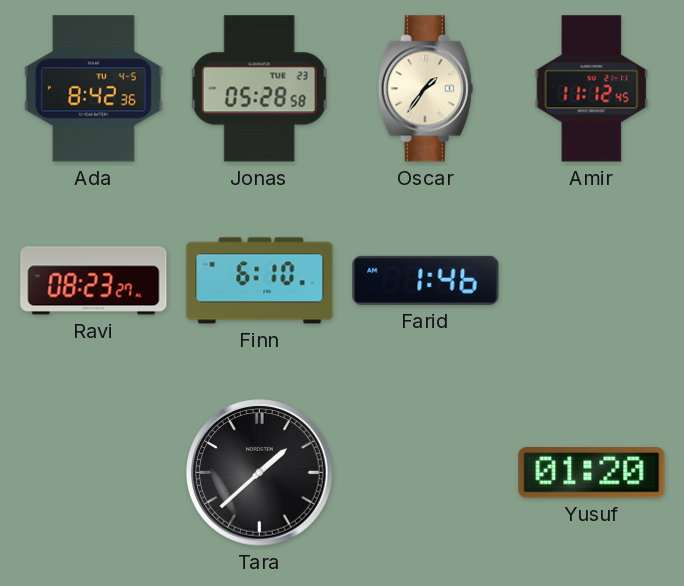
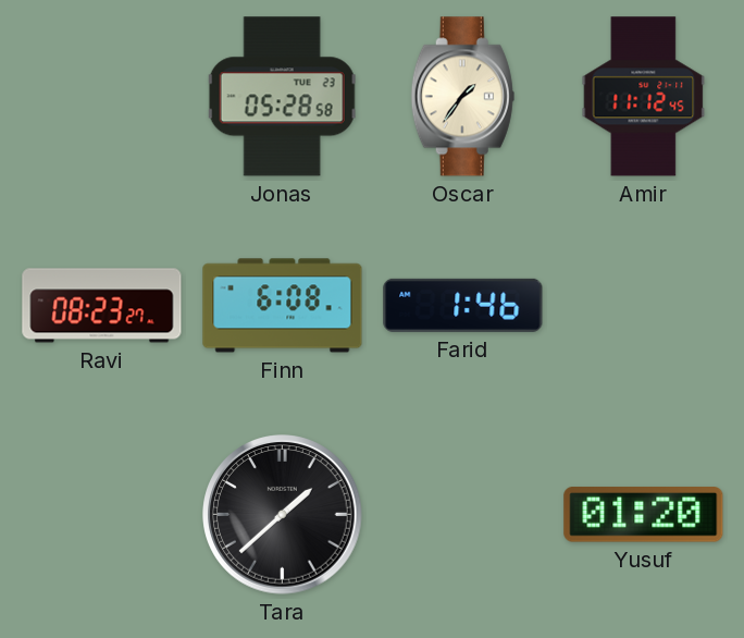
Ada: 8:42 -> none
Finn: 6:10 -> 6:08
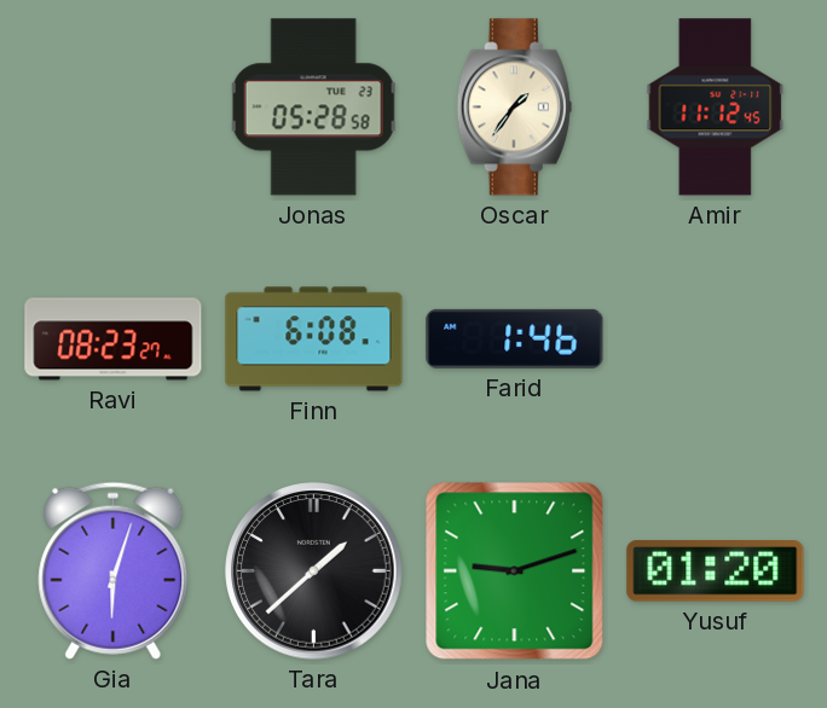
Gia: none -> 6:03
Jana: none -> 9:12
